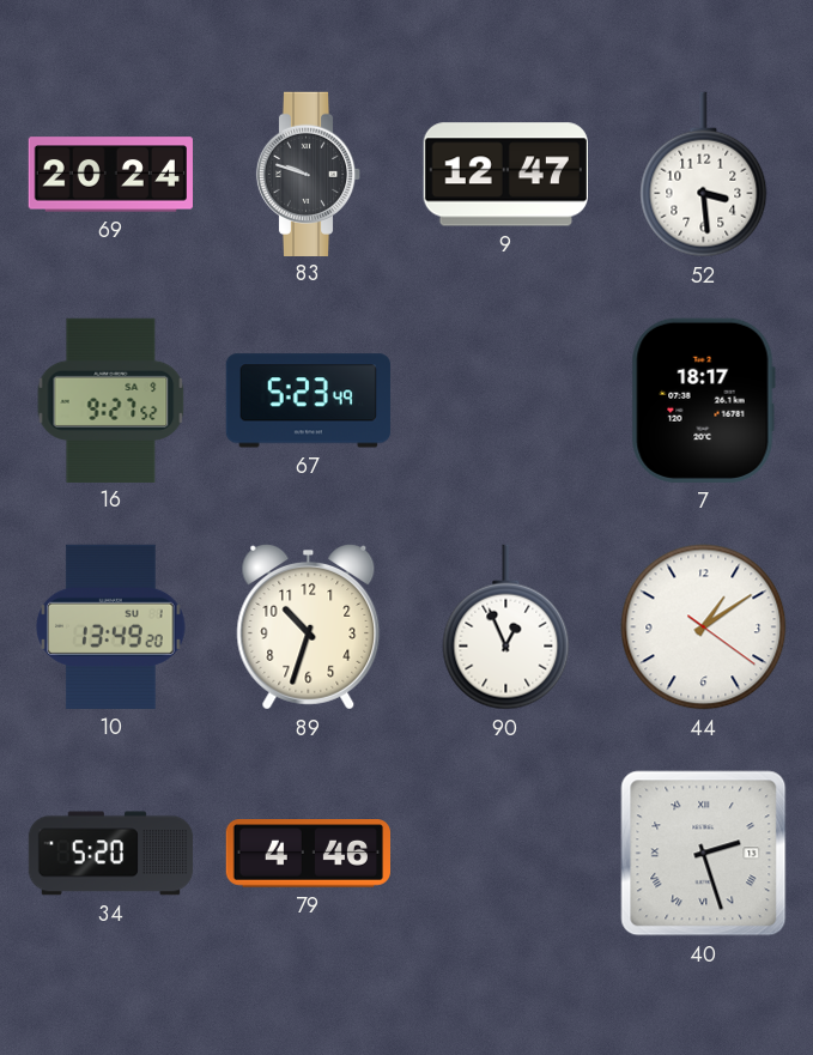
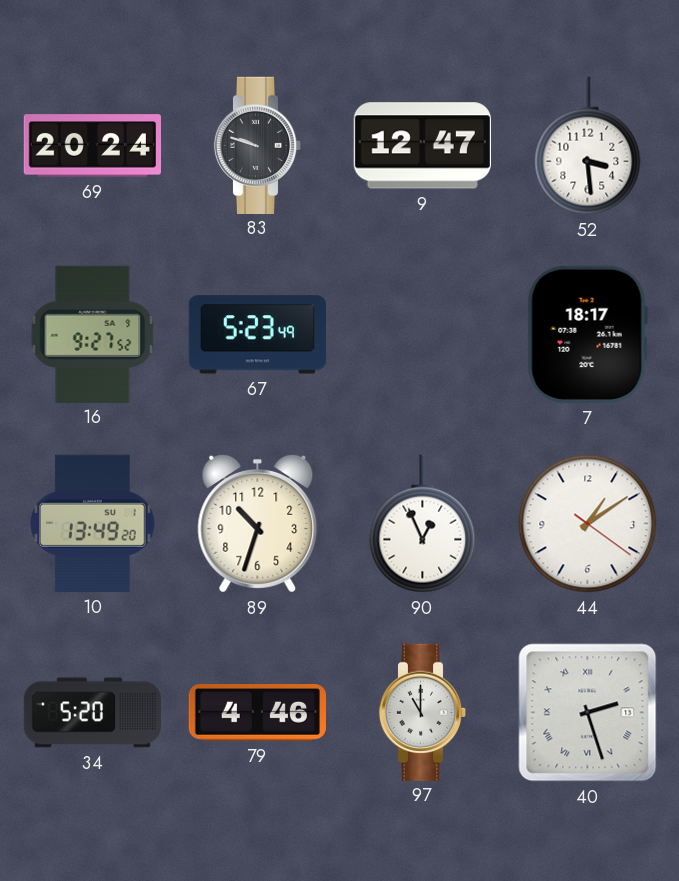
97: none -> 11:00
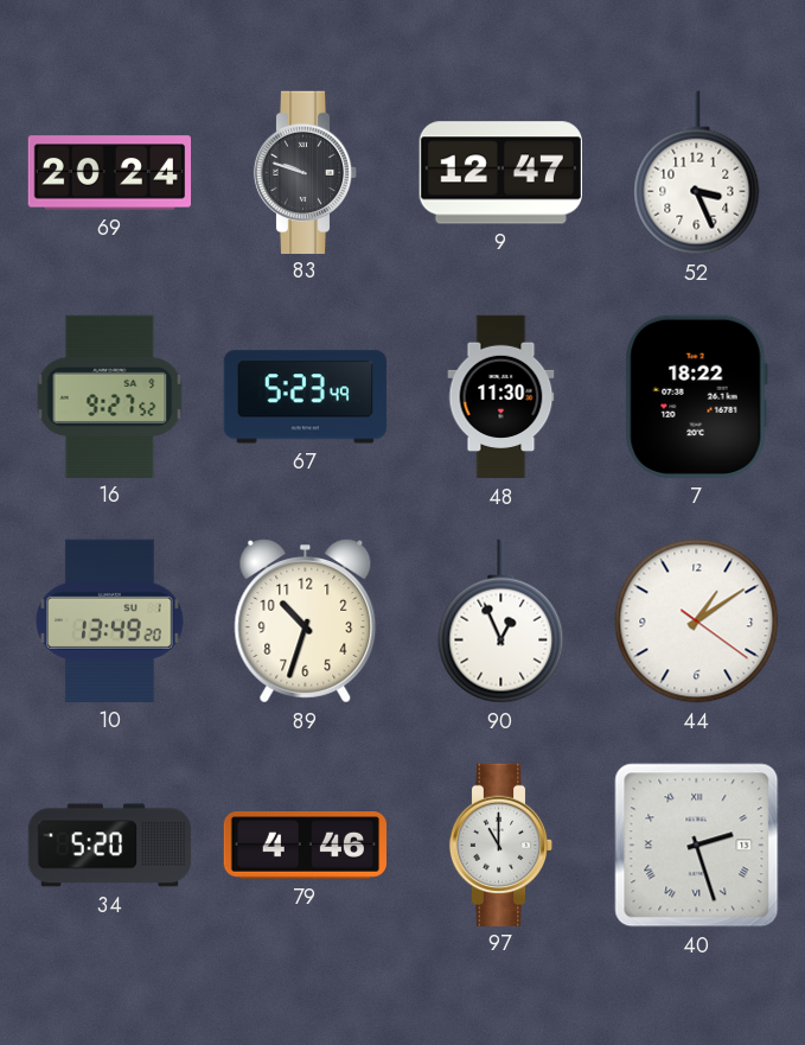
52: 3:29 -> 3:26
48: none -> 11:30
7: 18:17 -> 18:22
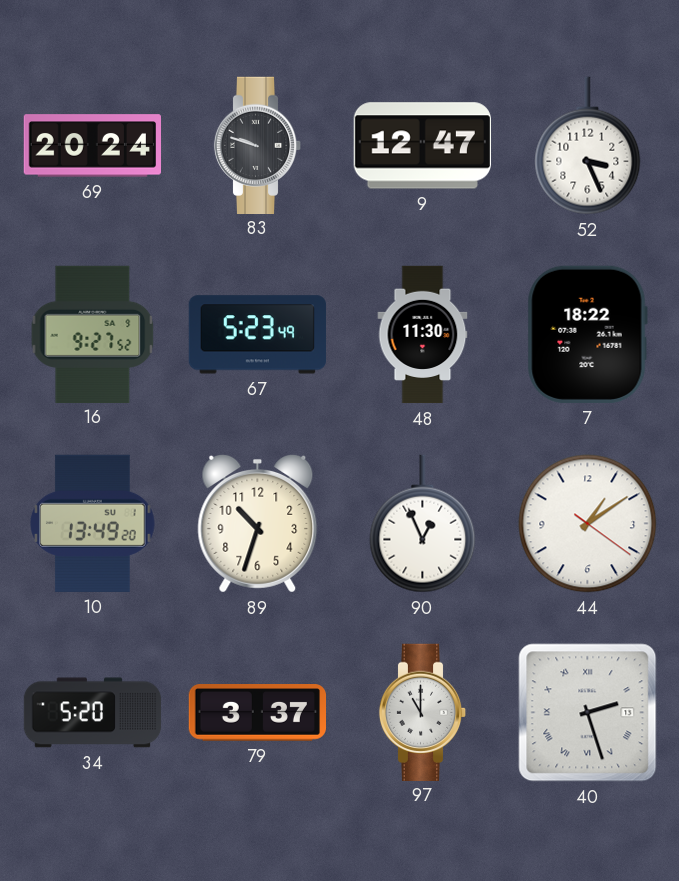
79: 4:46 -> 3:37
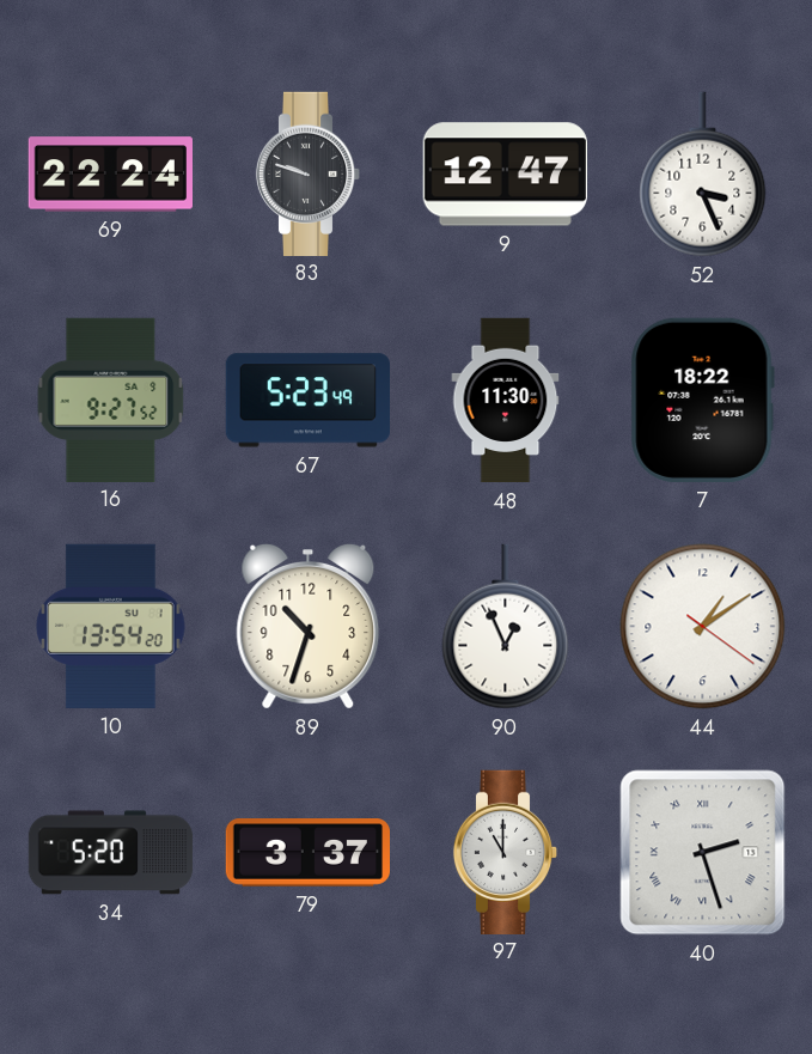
69: 20:24 -> 22:24
10: 13:49 -> 13:54
